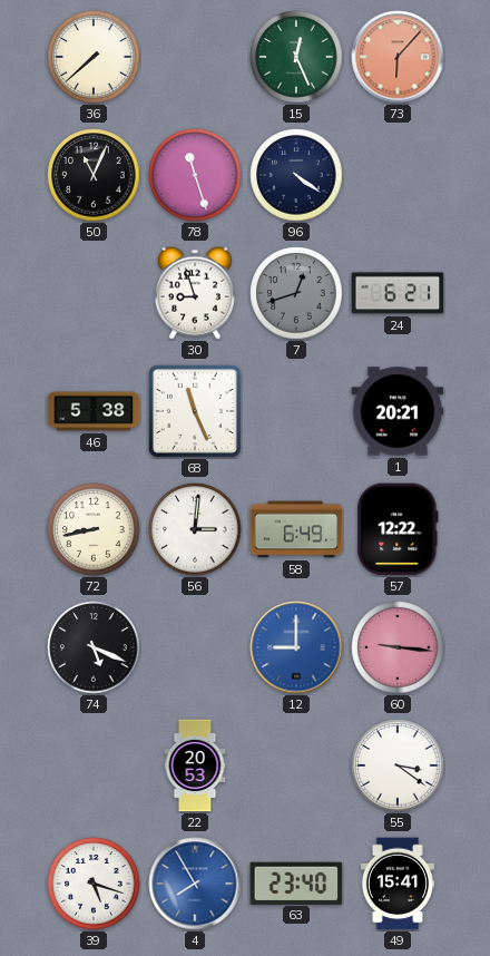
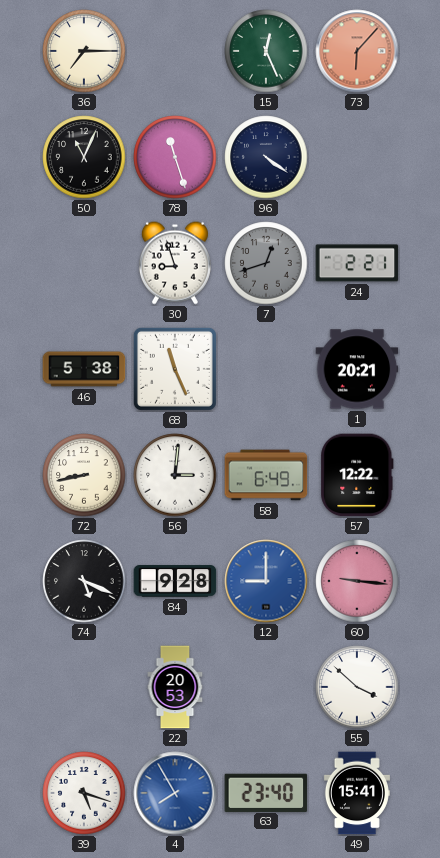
36: 7:38 -> 7:15
24: 6:21 -> 2:21
84: none -> 9:28
55: 3:21 -> 3:52
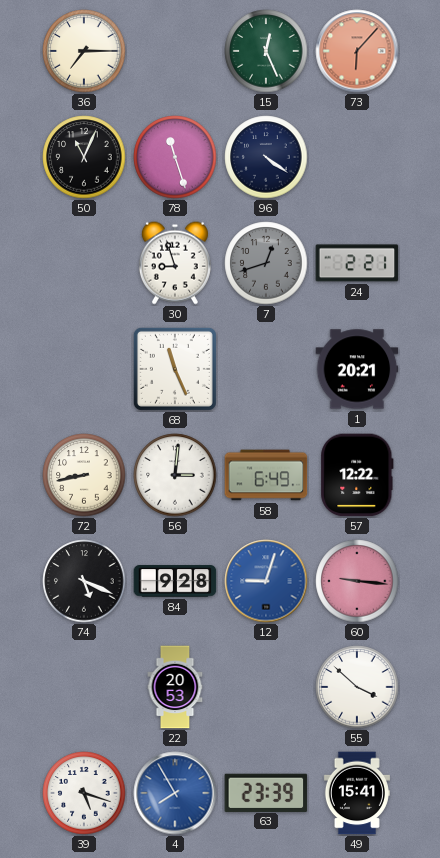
46: 5:38 -> none
12: 9:00 -> 9:03
63: 23:40 -> 23:39
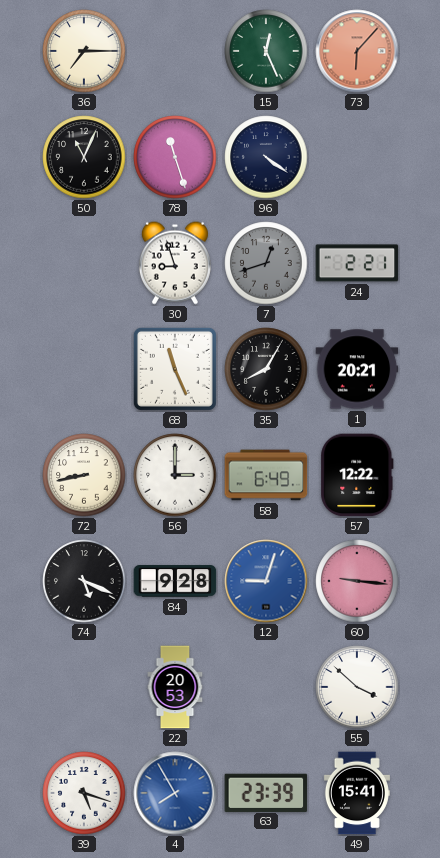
35: none -> 8:05
56: 3:01 -> 3:00
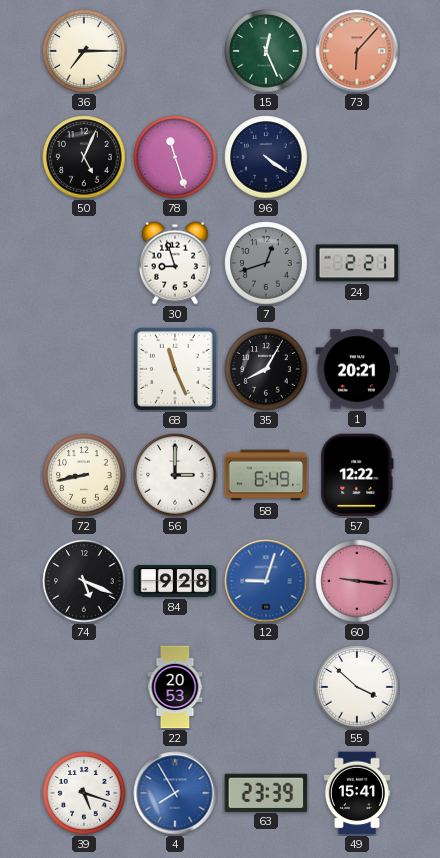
50: 11:04 -> 5:04
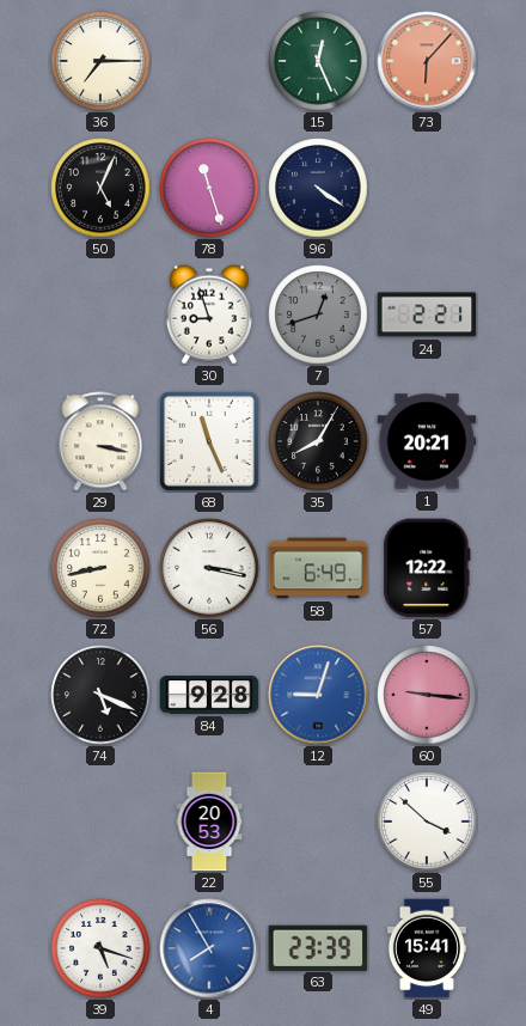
29: none -> 3:17
56: 3:00 -> 3:17
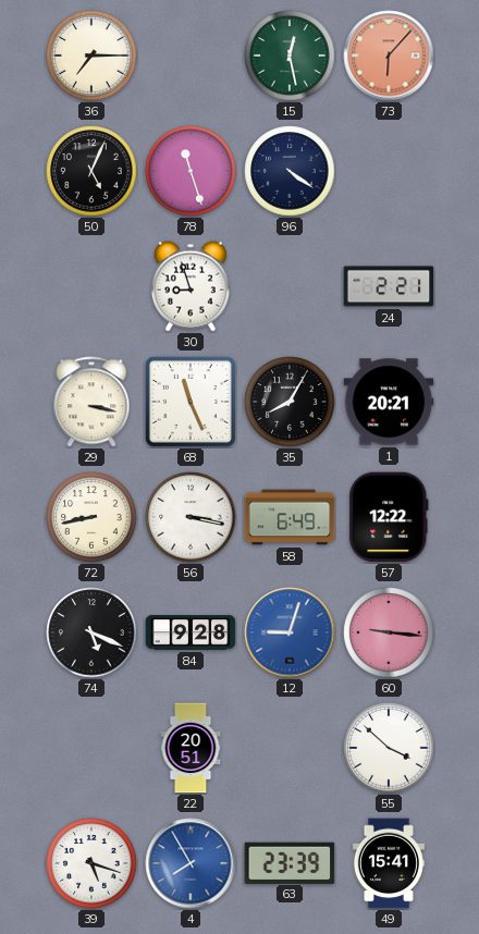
15: 12:26 -> 12:28
7: 12:42 -> none
22: 20:53 -> 20:51
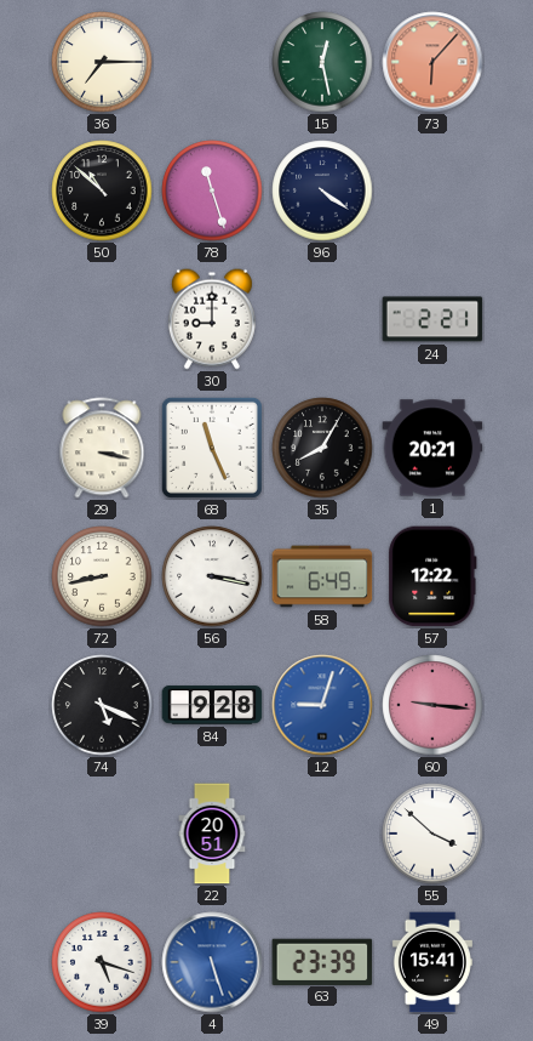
50: 5:04 -> 10:52
30: 8:57 -> 9:00
4: 7:55 -> 5:27
